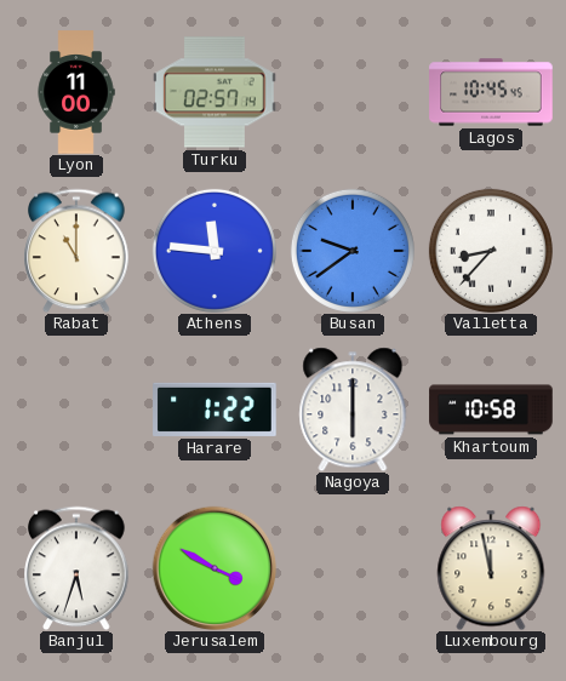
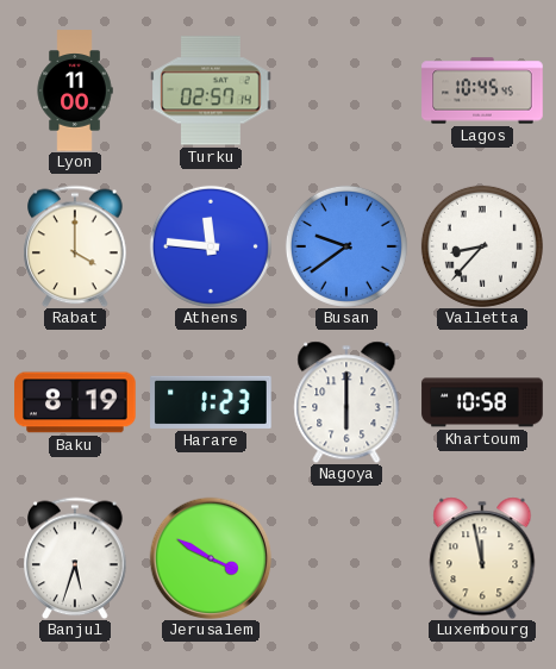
Rabat: 11:00 -> 4:00
Baku: none -> 8:19
Harare: 1:22 -> 1:23
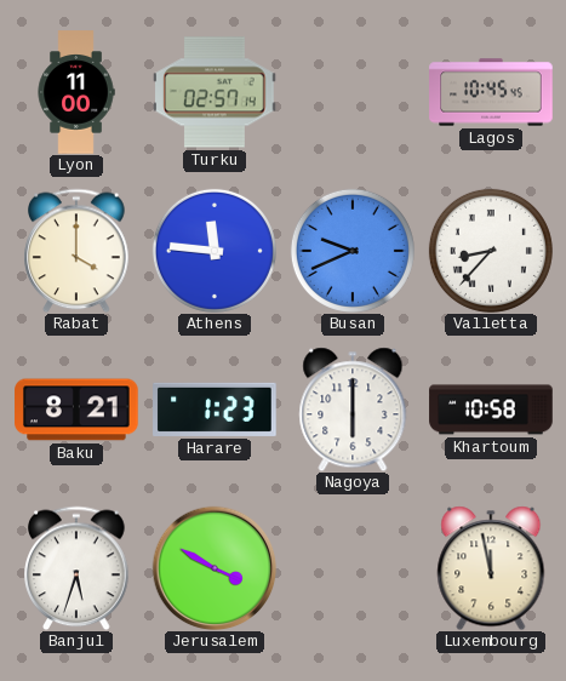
Busan: 9:39 -> 9:41
Baku: 8:19 -> 8:21
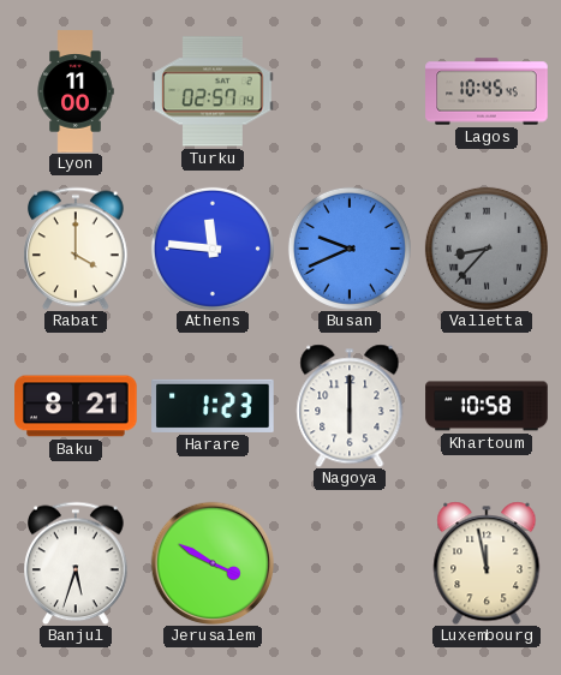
Valletta dial: white -> grey
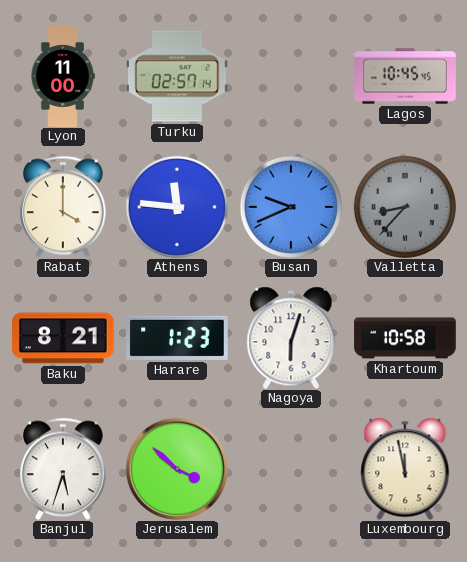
Nagoya: 6:00 -> 6:03
Jerusalem: 3:50 -> 3:52
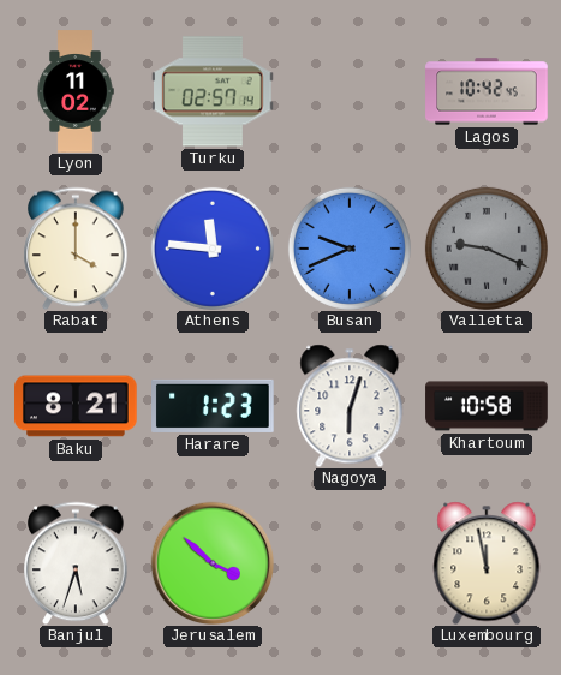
Lyon: 11:00 -> 11:02
Lagos: 10:45 -> 10:42
Valletta: 8:37 -> 9:19
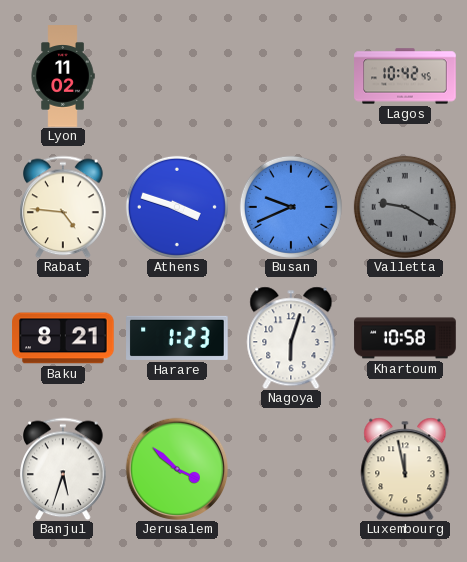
Turku: 02:57 -> none
Rabat: 4:00 -> 4:46
Athens: 11:46 -> 3:48
Valletta: 9:19 -> 9:20
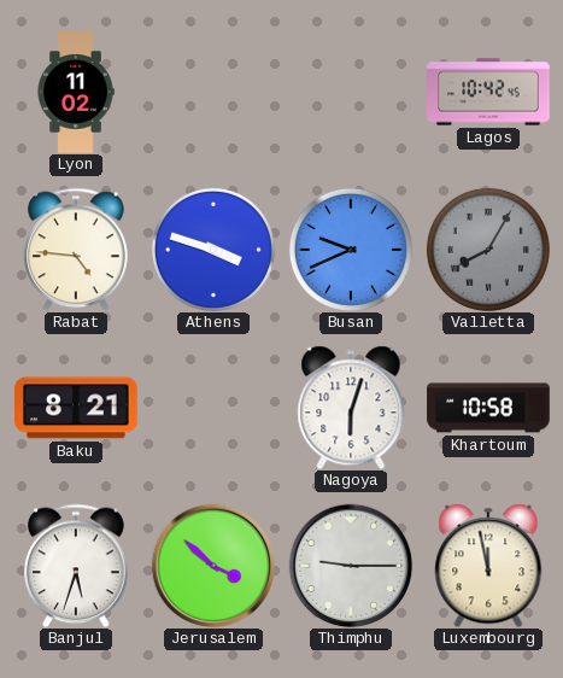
Valletta: 9:20 -> 8:05
Harare: 1:23 -> none
Thimphu: none -> 9:15
